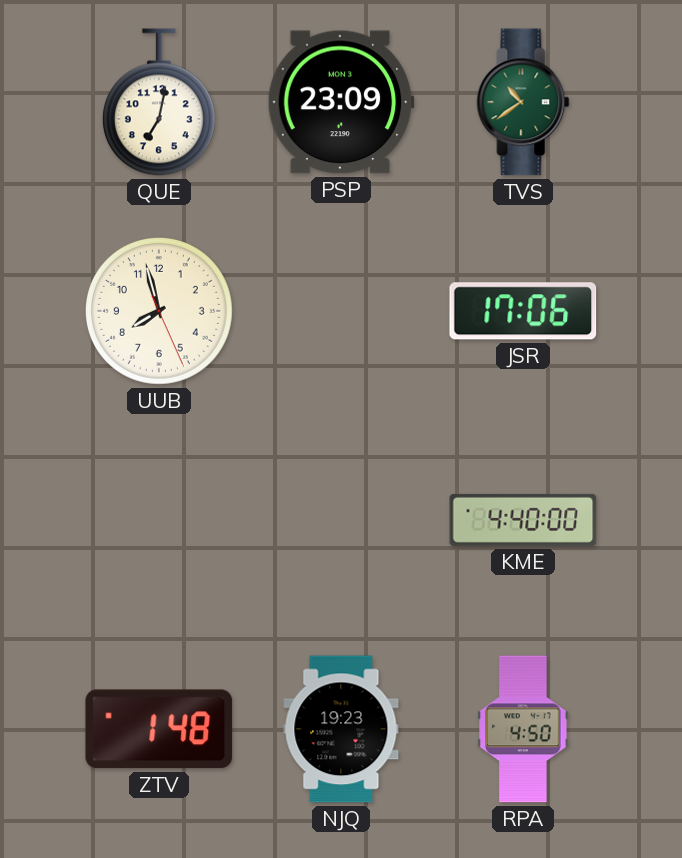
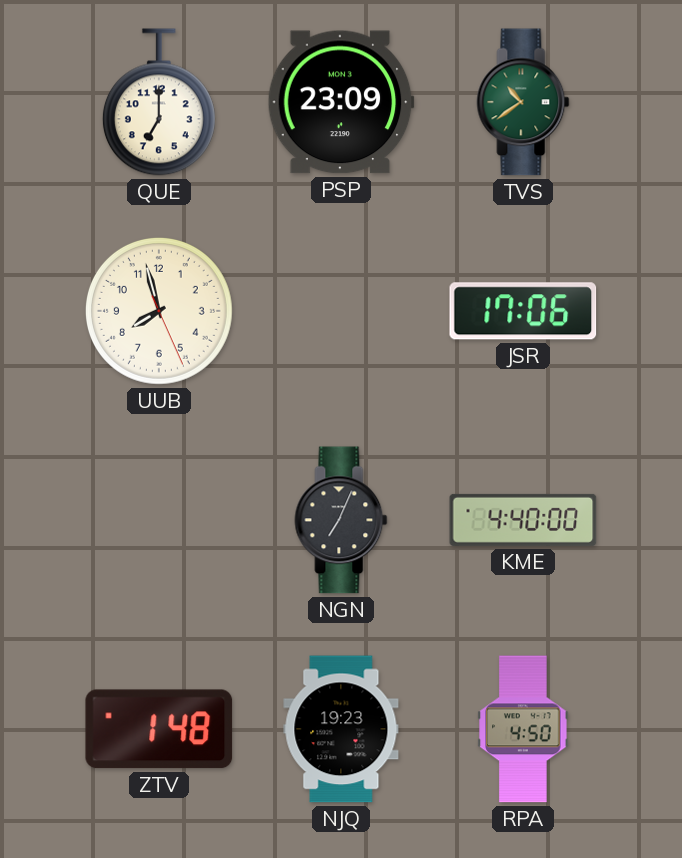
QUE: 7:02 -> 7:00
NGN: none -> 7:04
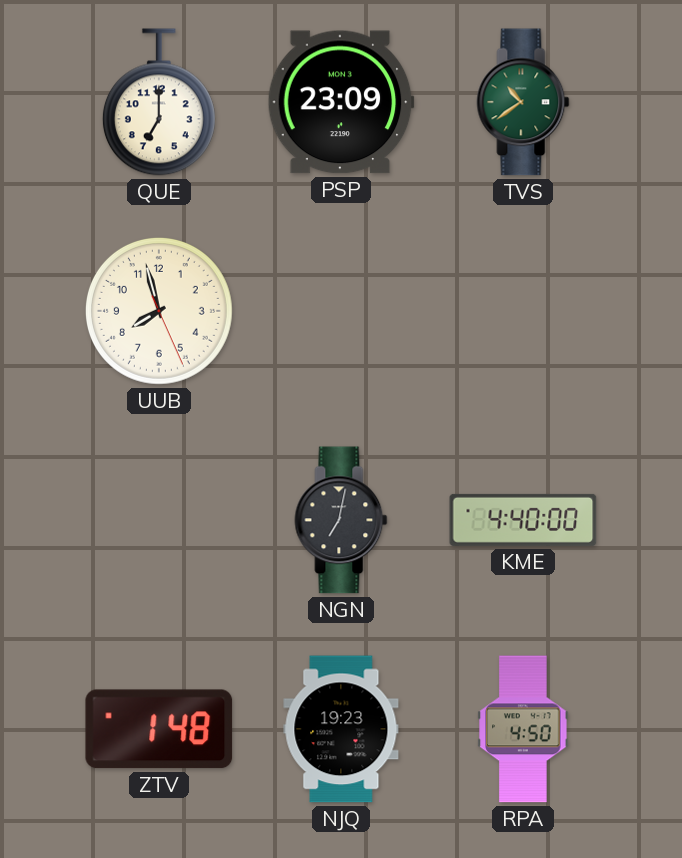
JSR: 17:06 -> none
NGN: 7:04 -> 7:02
